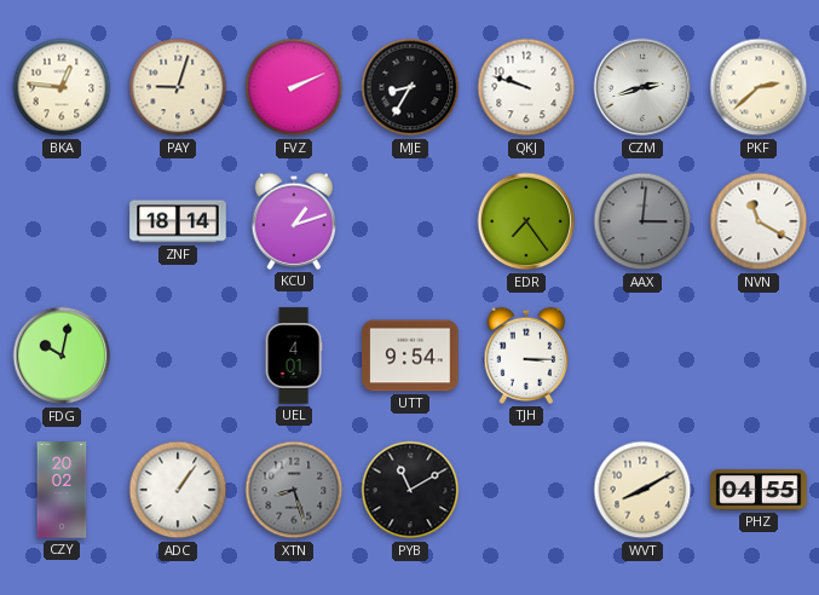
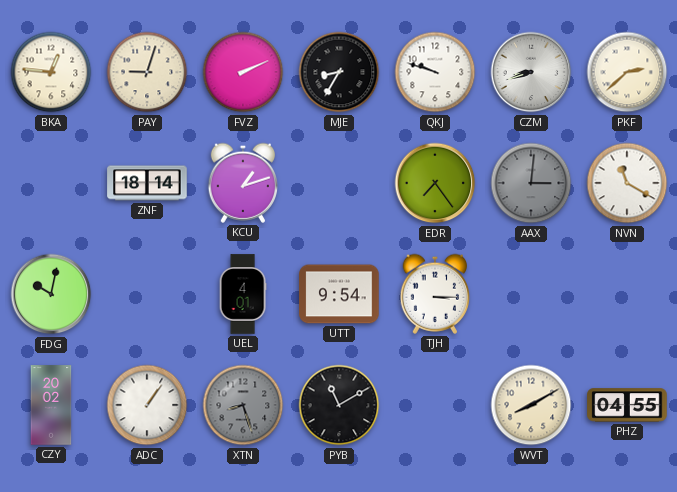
CZM: 2:42 -> 8:42
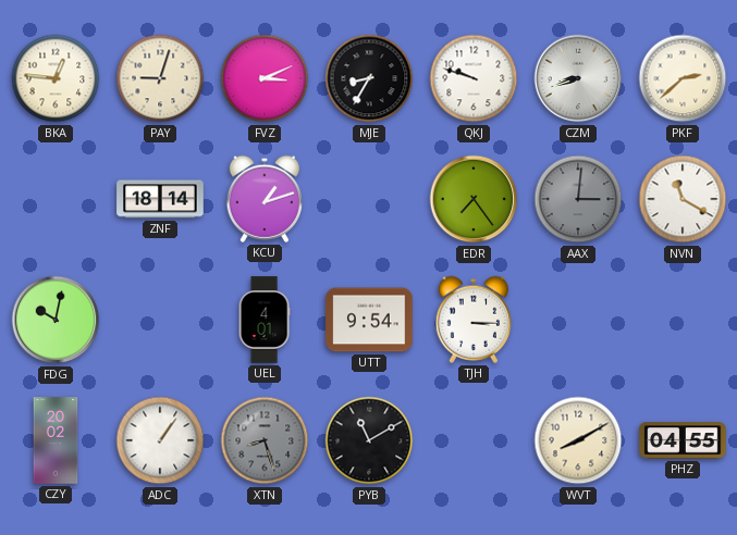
FVZ: 2:11 -> 3:11
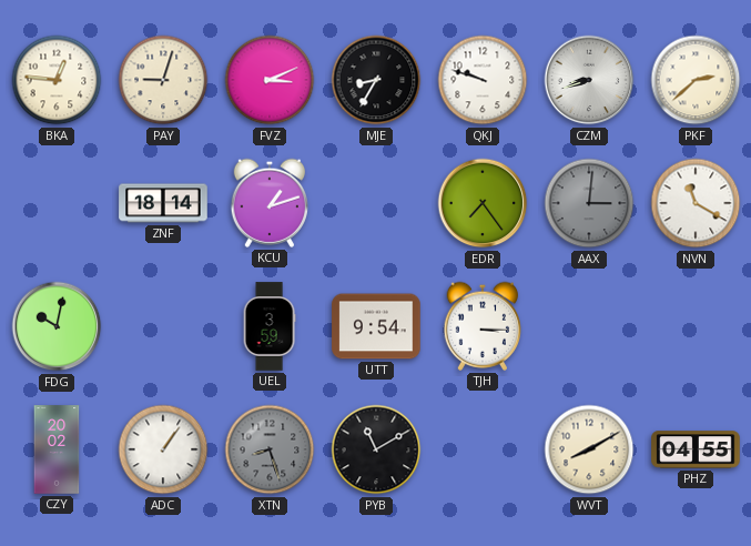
UEL: 4:01 -> 3:59
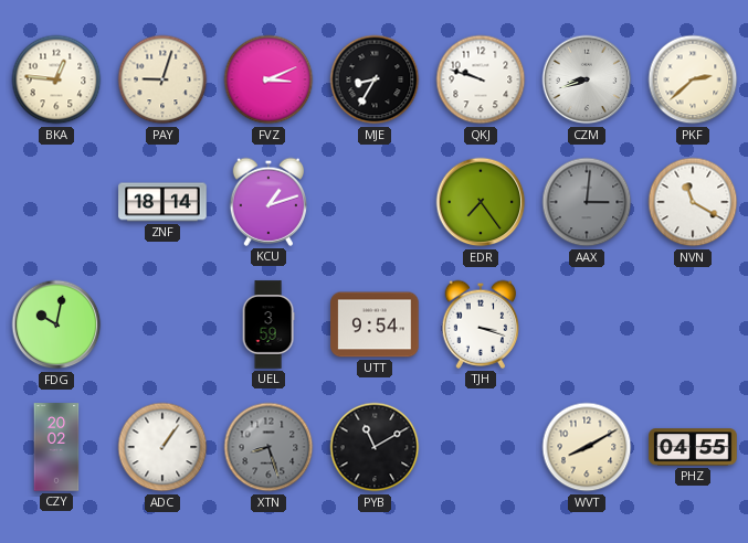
TJH: 3:15 -> 3:18
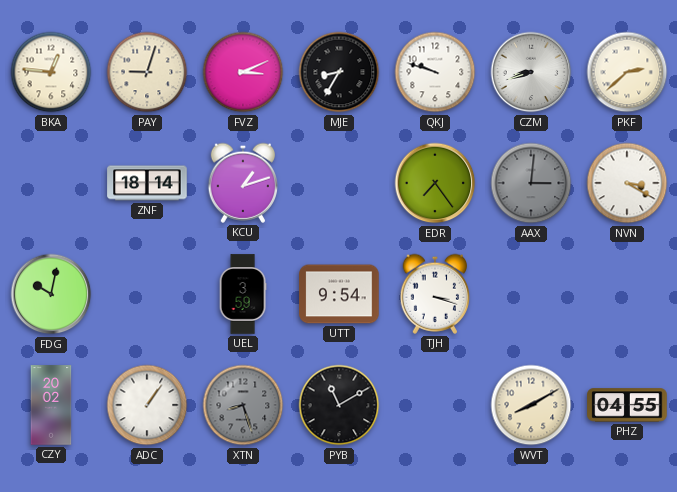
NVN: 11:20 -> 3:20
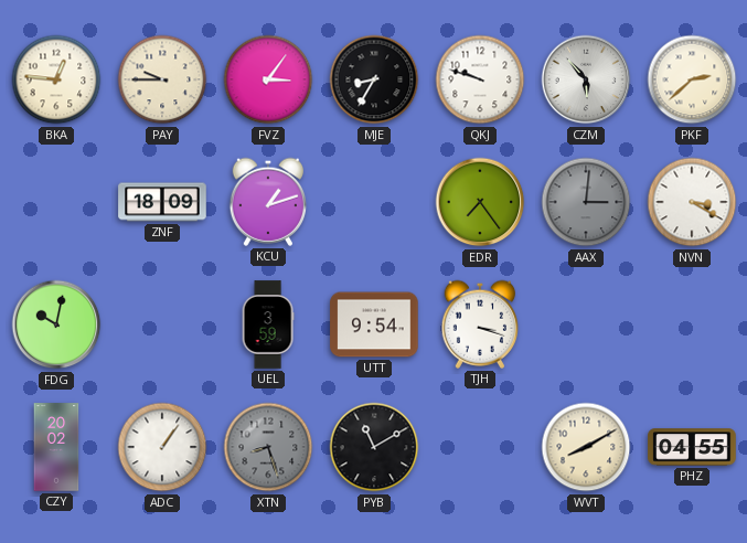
PAY: 9:03 -> 9:45
FVZ: 3:11 -> 3:06
CZM: 8:42 -> 5:53
ZNF: 18:14 -> 18:09
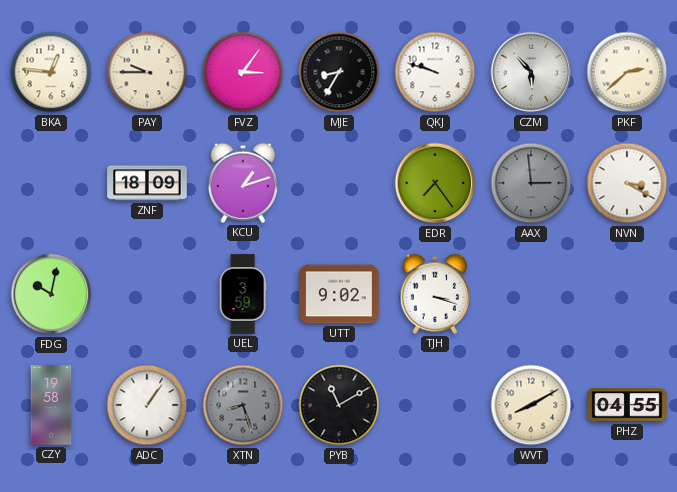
AAX: 3:01 -> 2:59
UTT: 9:54 -> 9:02
CZY: 20:02 -> 19:58
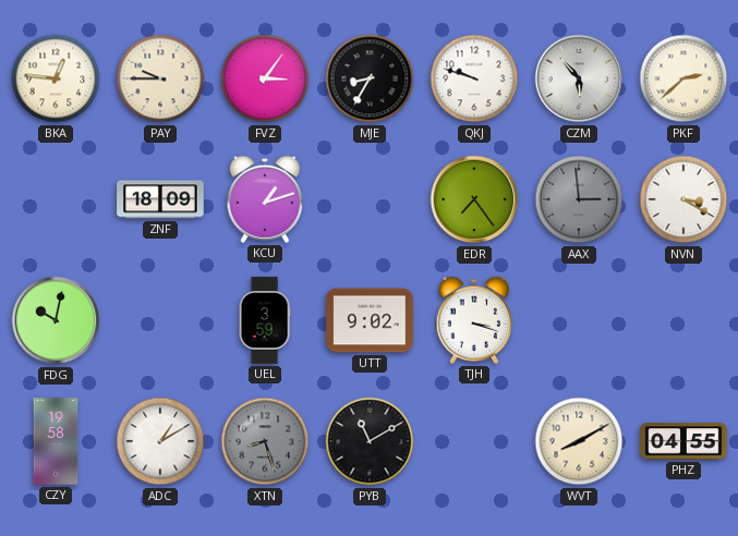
ADC: 1:06 -> 1:10
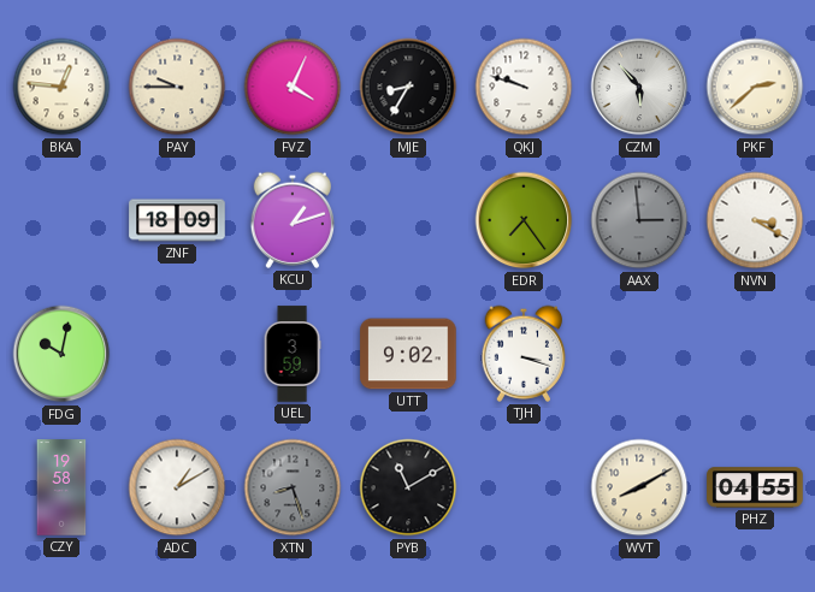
FVZ: 3:06 -> 4:04
